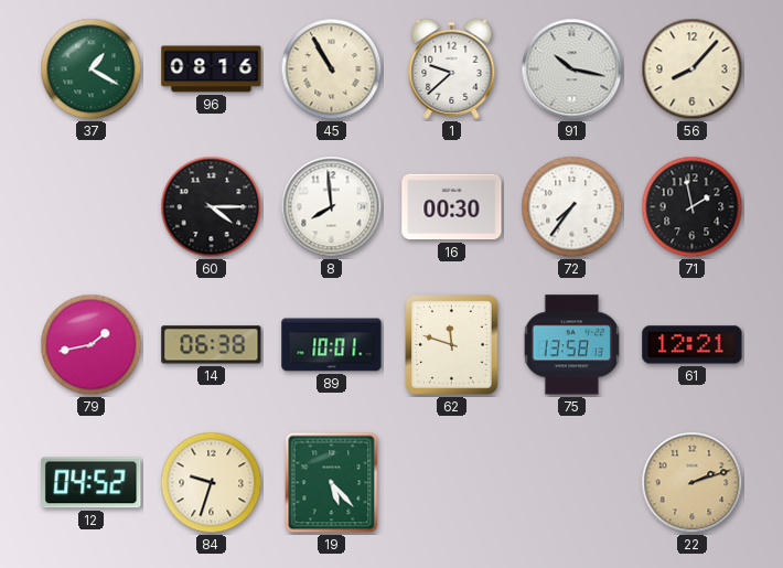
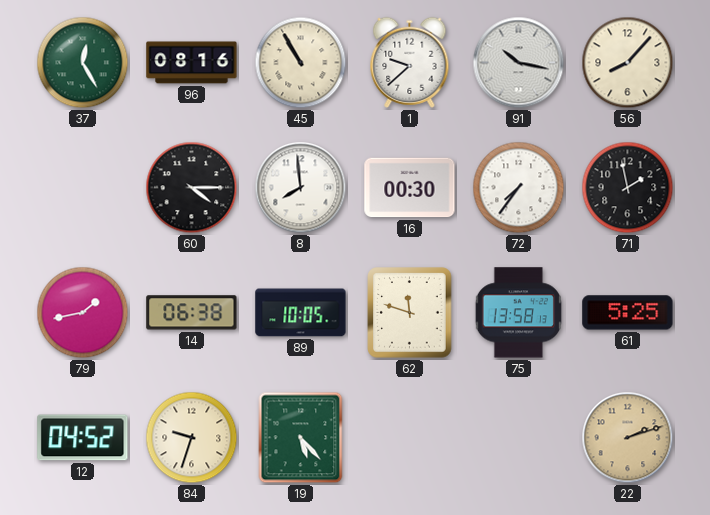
37: 1:20 -> 12:25
89: 10:01 -> 10:05
61: 12:21 -> 5:25
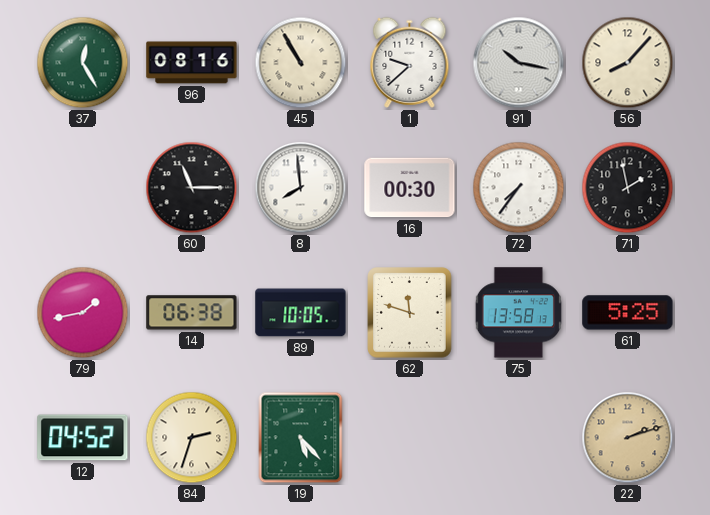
60: 4:15 -> 11:15
84: 9:33 -> 2:33
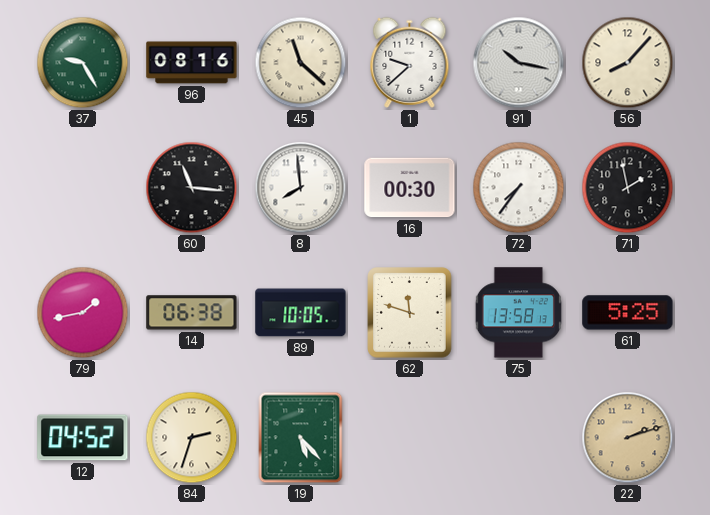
37: 12:25 -> 9:25
45: 10:55 -> 11:22
60: 11:15 -> 11:16
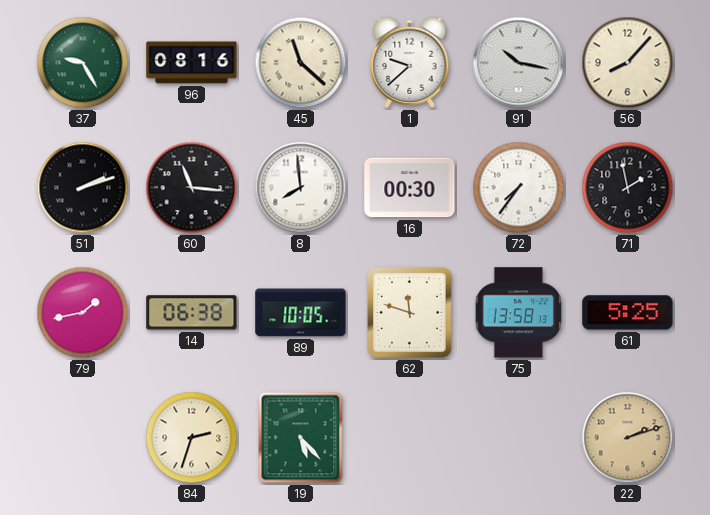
51: none -> 2:12
12: 04:52 -> none
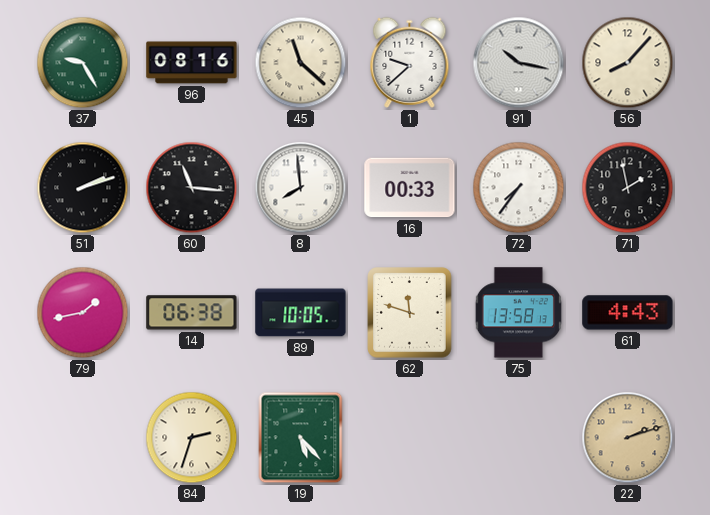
16: 00:30 -> 00:33
61: 5:25 -> 4:43
